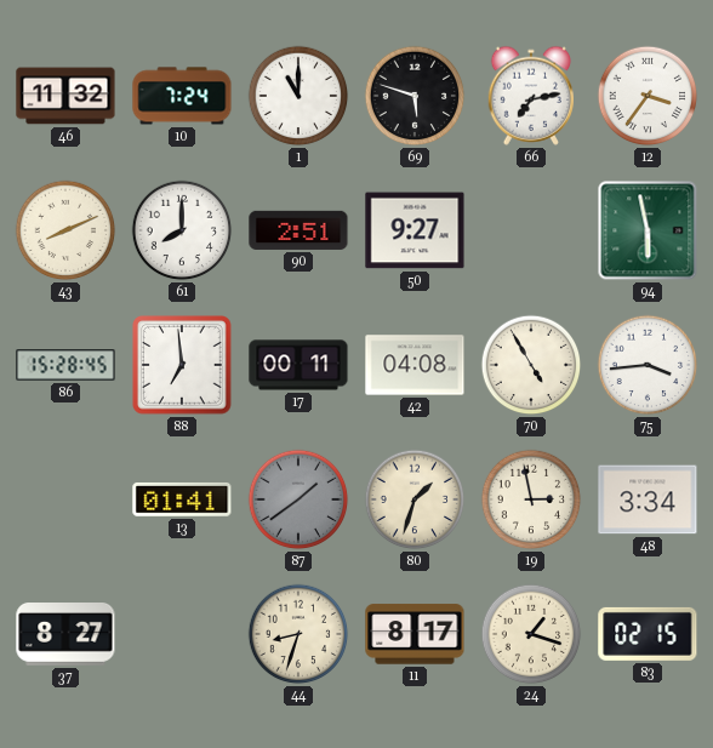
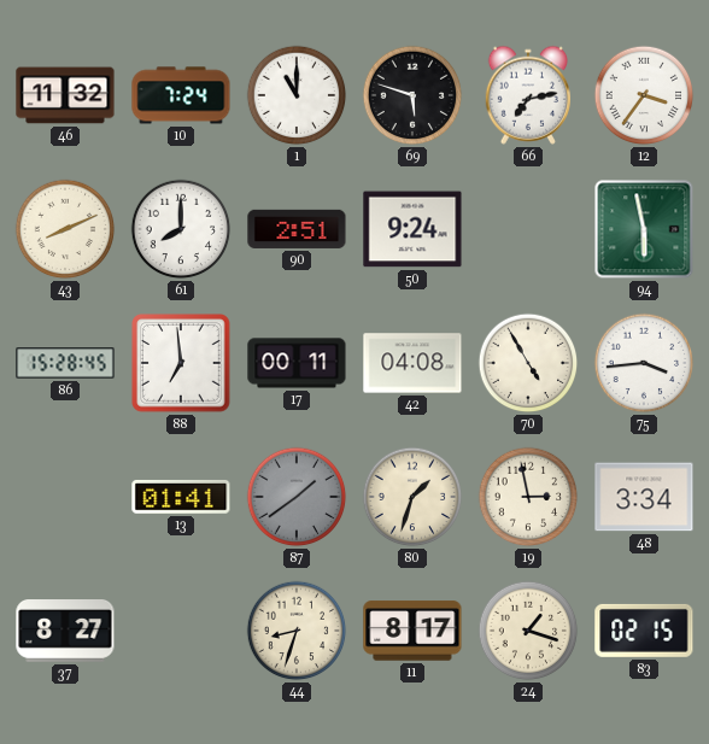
50: 9:27 -> 9:24
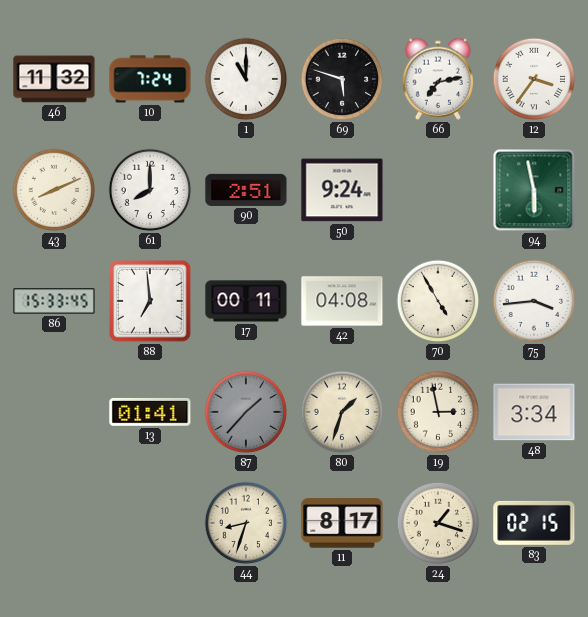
86: 15:28 -> 15:33
87: 1:39 -> 1:37
37: 8:27 -> none
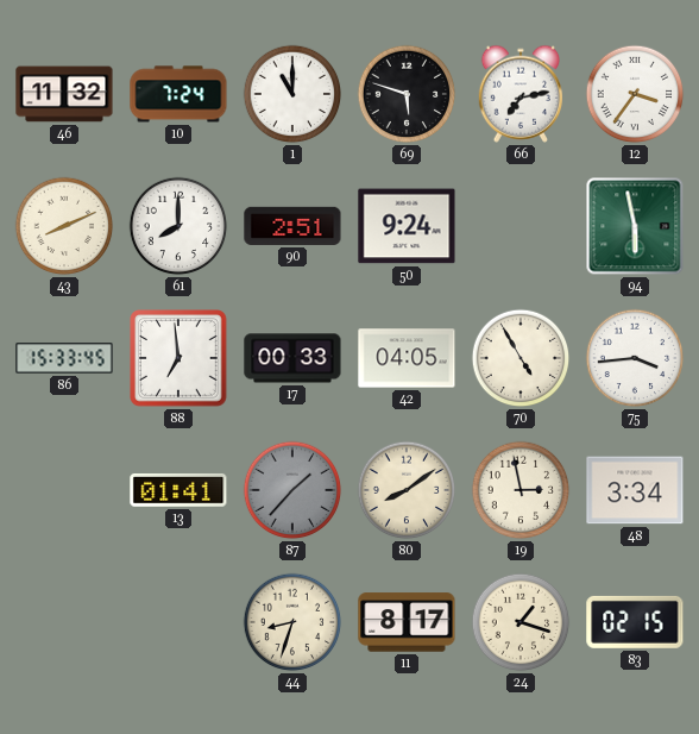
17: 00:11 -> 00:33
42: 04:08 -> 04:05
80: 1:33 -> 8:09
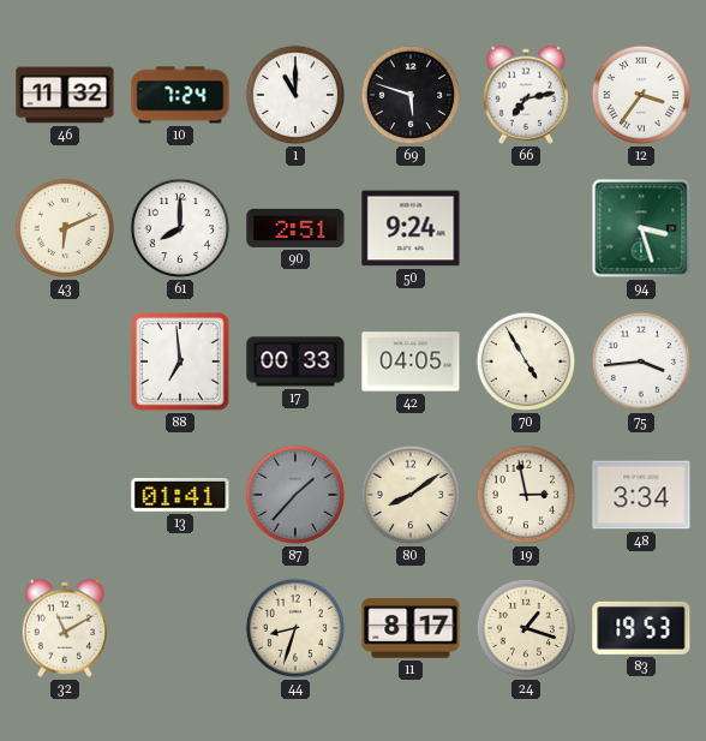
43: 8:11 -> 6:11
94: 5:58 -> 3:27
86: 15:33 -> none
32: none -> 11:10
83: 02:15 -> 19:53
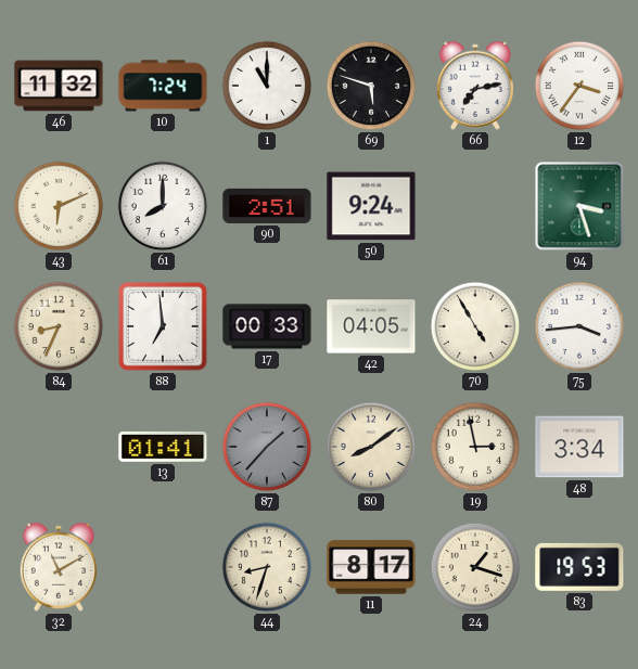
84: none -> 8:34
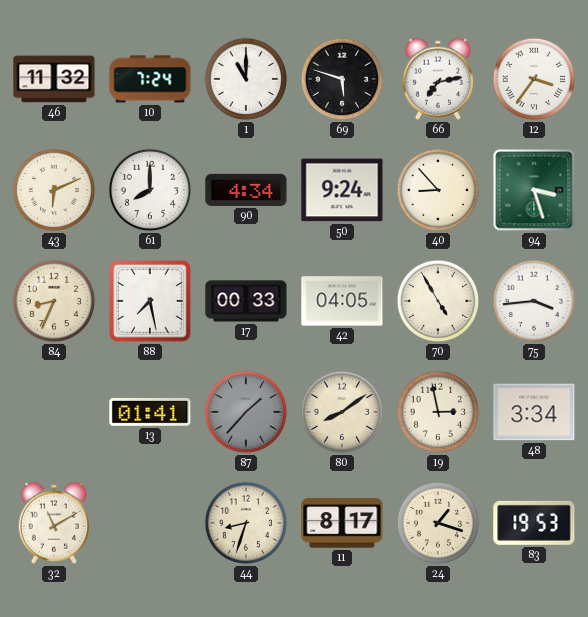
90: 2:51 -> 4:34
40: none -> 8:53
88: 6:59 -> 7:28
